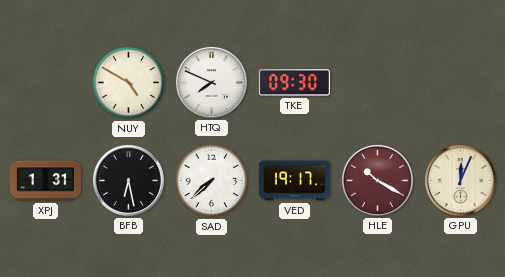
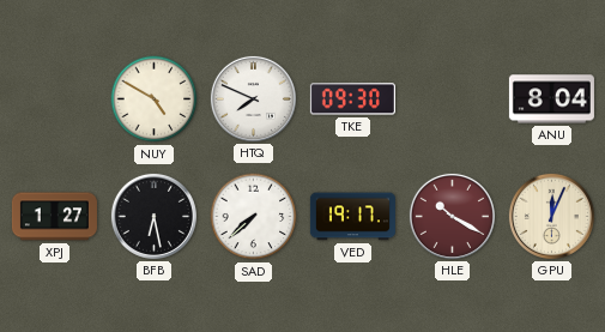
ANU: none -> 8:04
XPJ: 1:31 -> 1:27
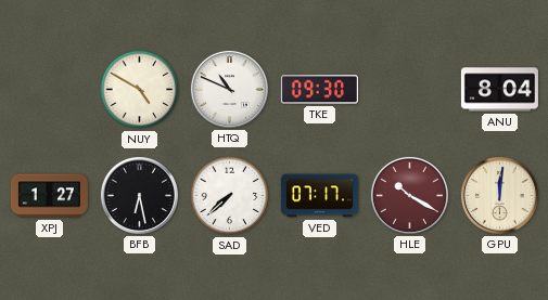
HTQ: 7:49 -> 10:49
VED: 19:17 -> 07:17
GPU: 12:04 -> 12:01
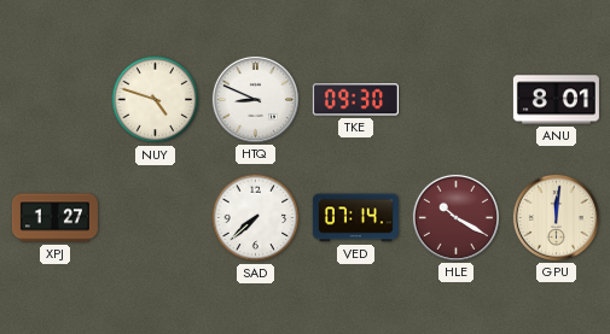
NUY: 4:50 -> 4:48
HTQ: 10:49 -> 8:49
ANU: 8:04 -> 8:01
BFB: 6:28 -> none
VED: 07:17 -> 07:14
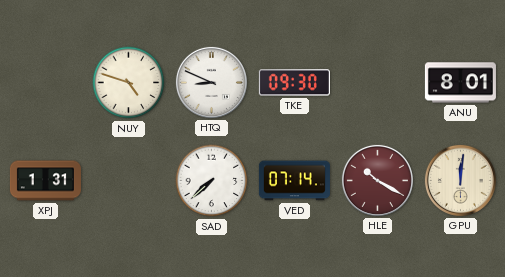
XPJ: 1:27 -> 1:31
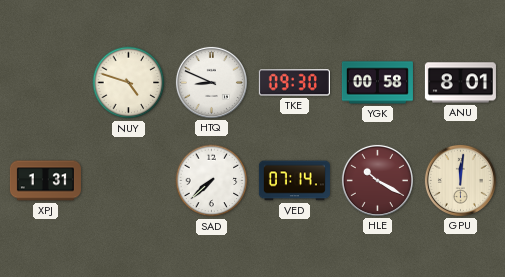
YGK: none -> 00:58
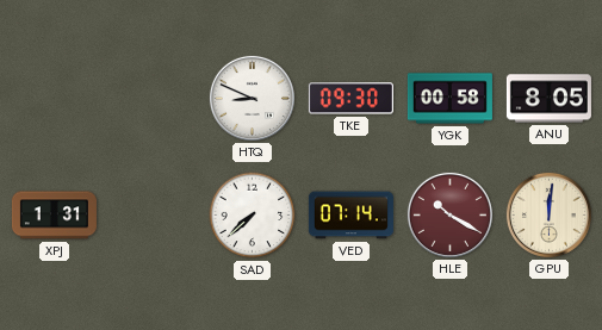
NUY: 4:48 -> none
ANU: 8:01 -> 8:05
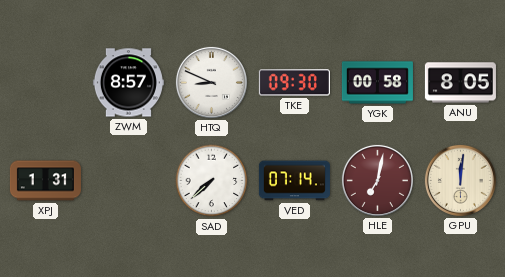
ZWM: none -> 8:57
HLE: 10:20 -> 7:02
